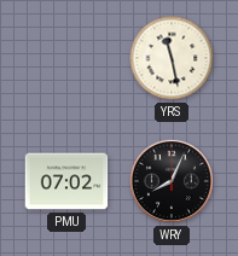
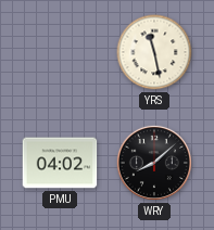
PMU: 07:02 -> 04:02
WRY: 8:04 -> 8:08
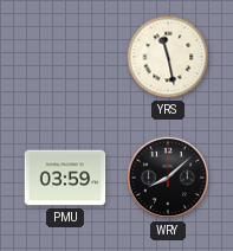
PMU: 04:02 -> 03:59
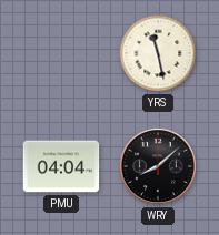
PMU: 03:59 -> 04:04
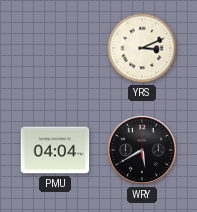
YRS: 11:28 -> 3:11
WRY: 8:08 -> 5:40
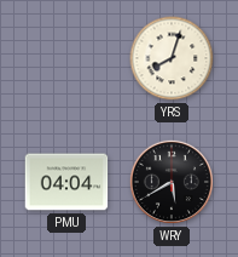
YRS: 3:11 -> 8:03
